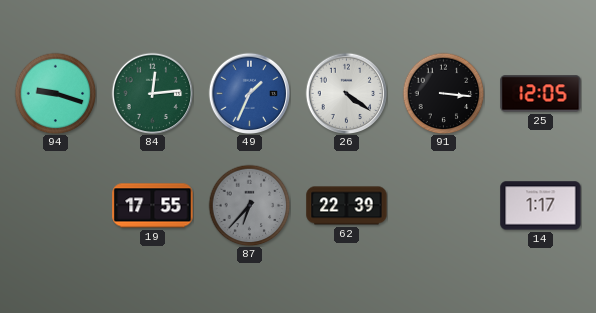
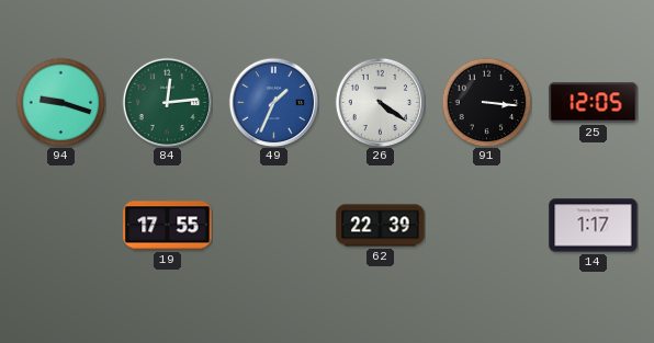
87: 6:37 -> none
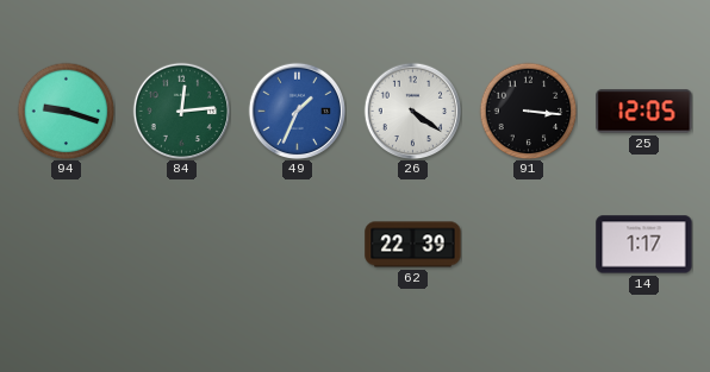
19: 17:55 -> none
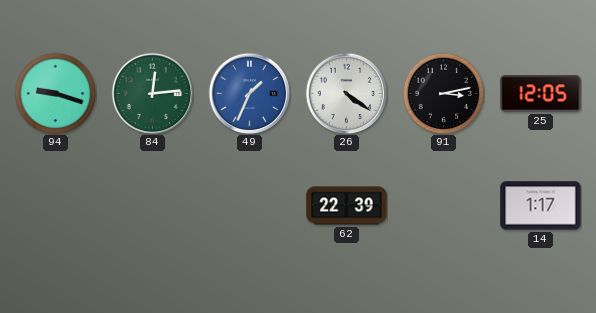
91: 3:16 -> 3:13
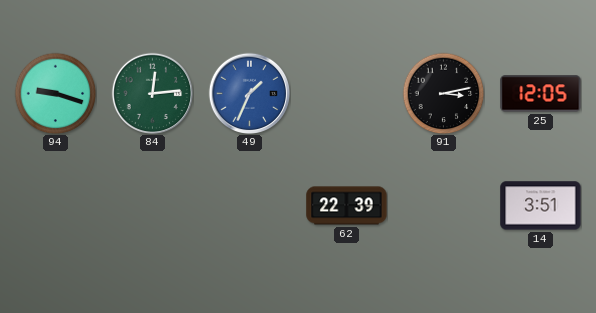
26: 4:21 -> none
14: 1:17 -> 3:51
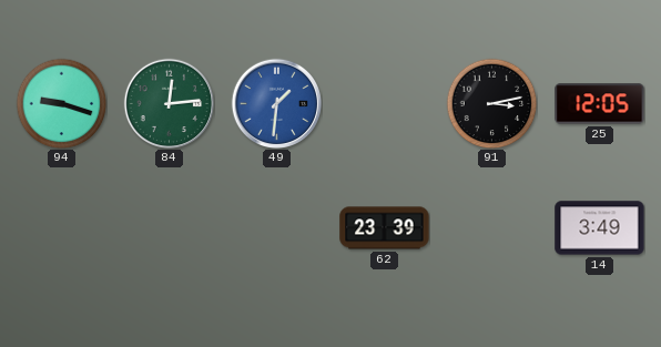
49: 1:34 -> 1:31
62: 22:39 -> 23:39
14: 3:51 -> 3:49
